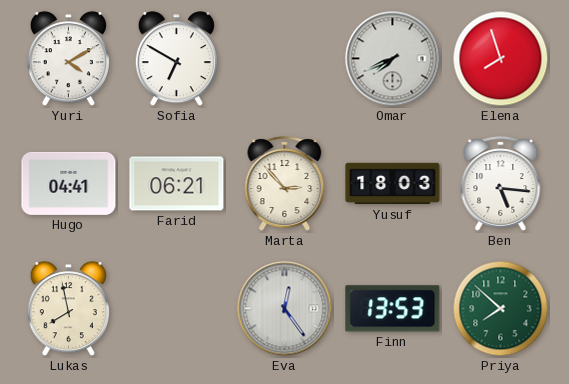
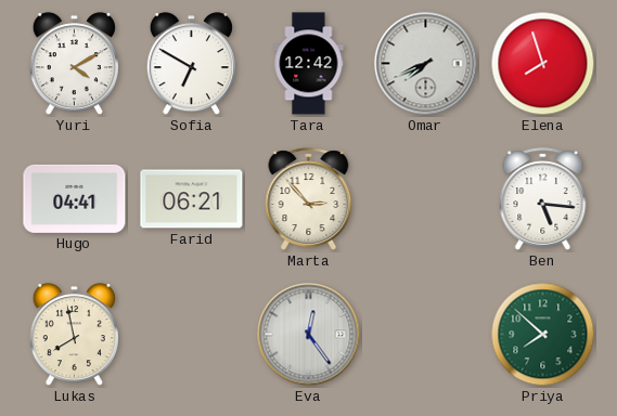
Tara: none -> 12:42
Yusuf: 18:03 -> none
Finn: 13:53 -> none
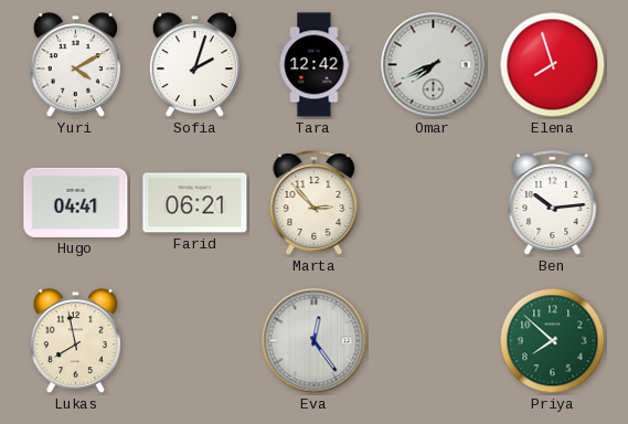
Sofia: 6:50 -> 2:03
Ben: 5:16 -> 10:14
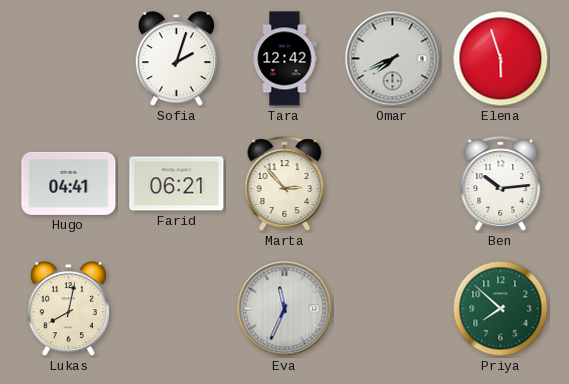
Yuri: 4:10 -> none
Elena: 7:57 -> 5:57
Lukas: 7:58 -> 8:02
Eva: 12:24 -> 11:34
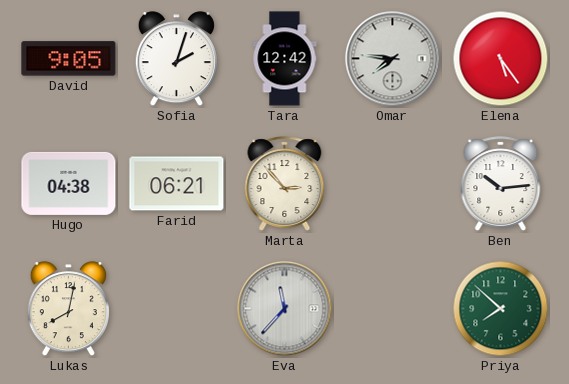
David: none -> 9:05
Omar: 7:41 -> 7:46
Elena: 5:57 -> 5:24
Hugo: 04:41 -> 04:38
Eva: 11:34 -> 11:37
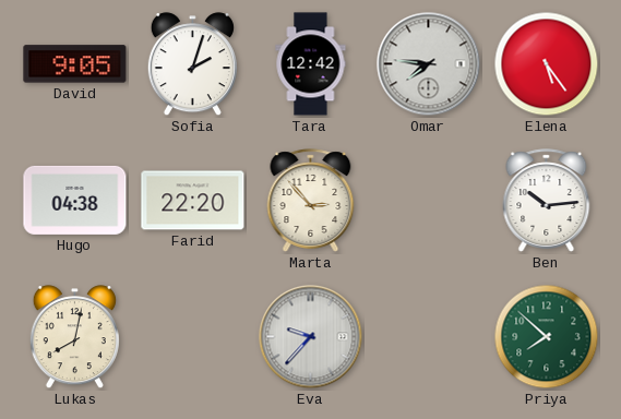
Farid: 06:21 -> 22:20
Eva: 11:37 -> 9:37
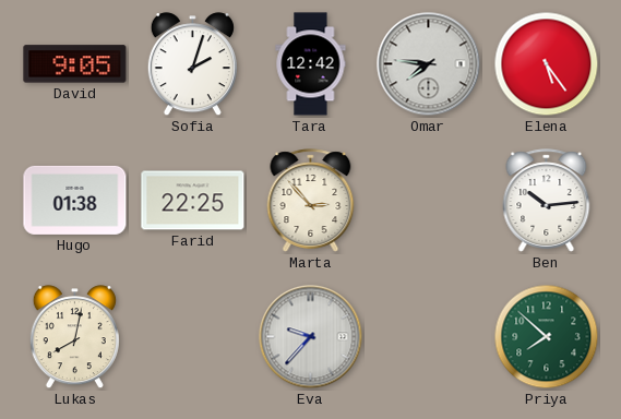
Hugo: 04:38 -> 01:38
Farid: 22:20 -> 22:25
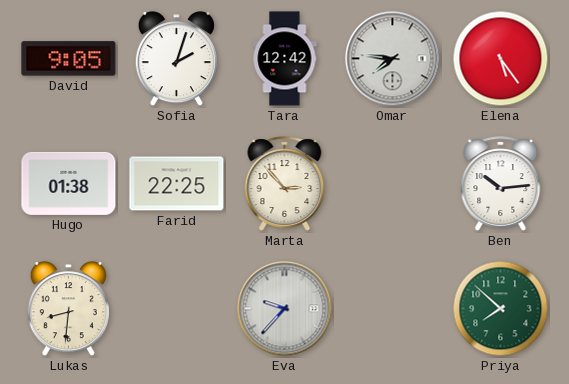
Lukas: 8:02 -> 8:31
